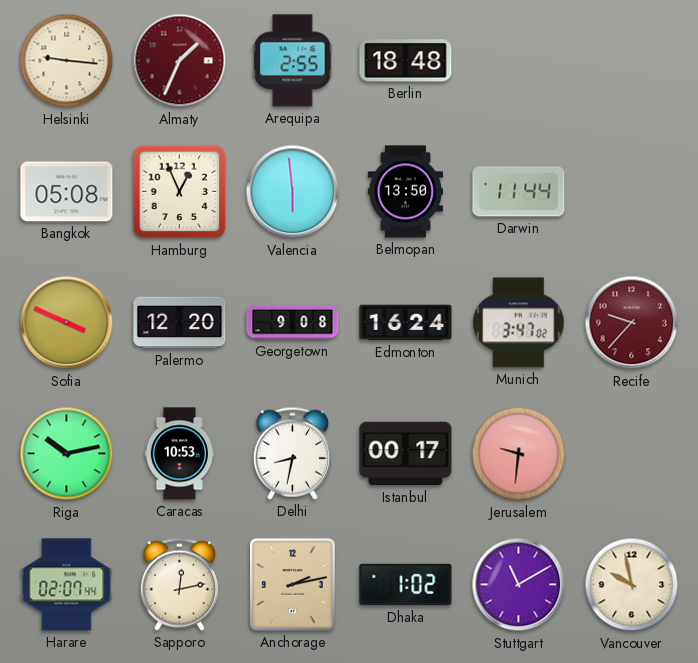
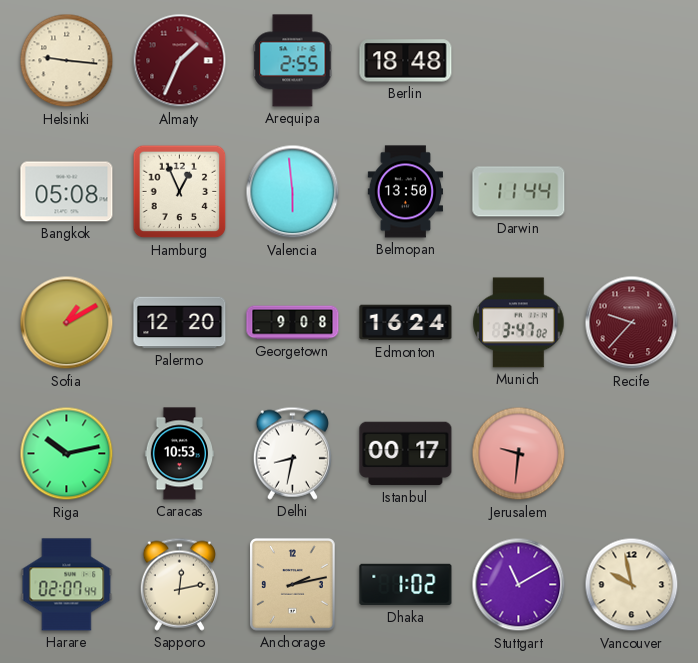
Sofia: 3:49 -> 1:10
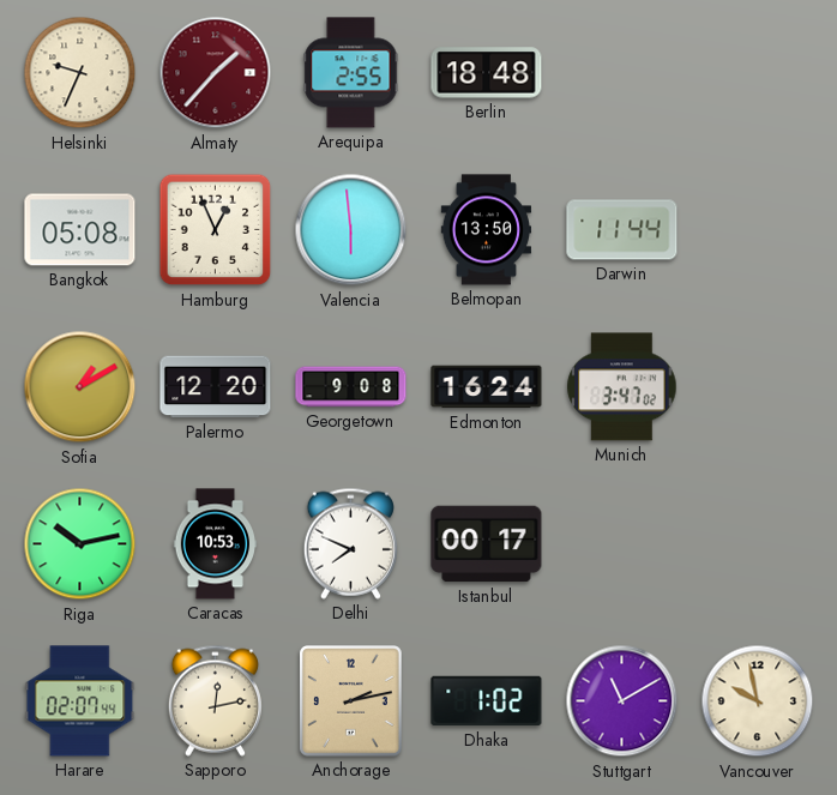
Helsinki: 9:16 -> 9:34
Almaty: 1:34 -> 1:37
Recife: 9:37 -> none
Delhi: 8:32 -> 7:49
Jerusalem: 9:31 -> none
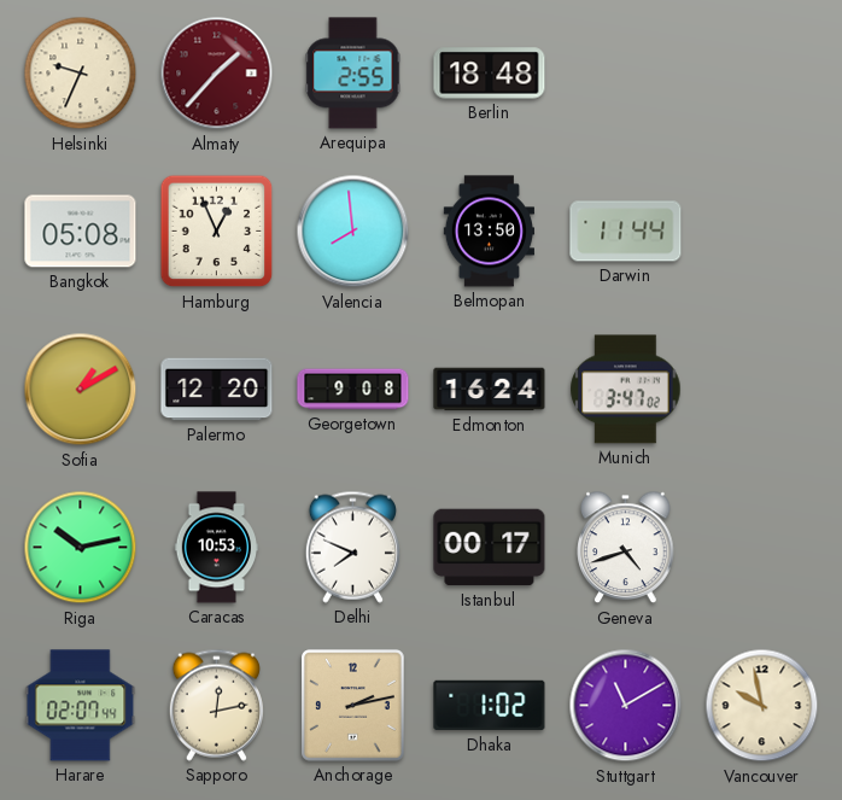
Valencia: 5:59 -> 7:59
Geneva: none -> 4:42
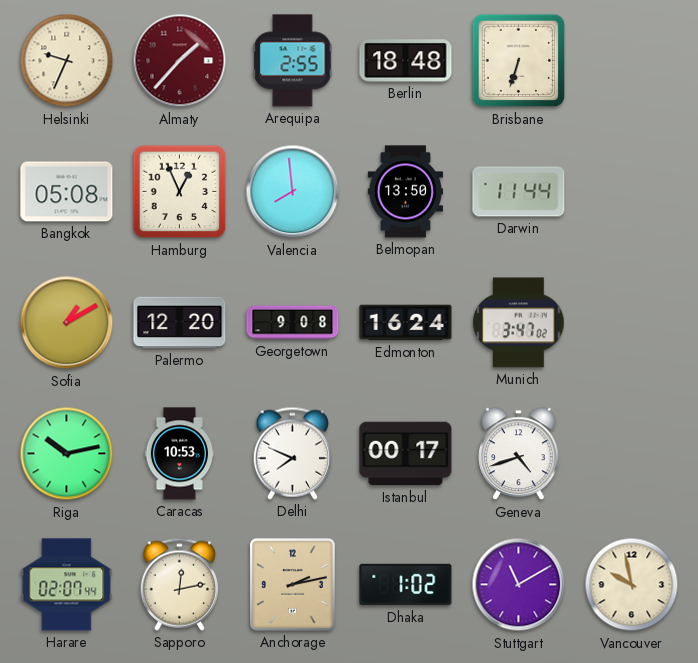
Brisbane: none -> 6:33
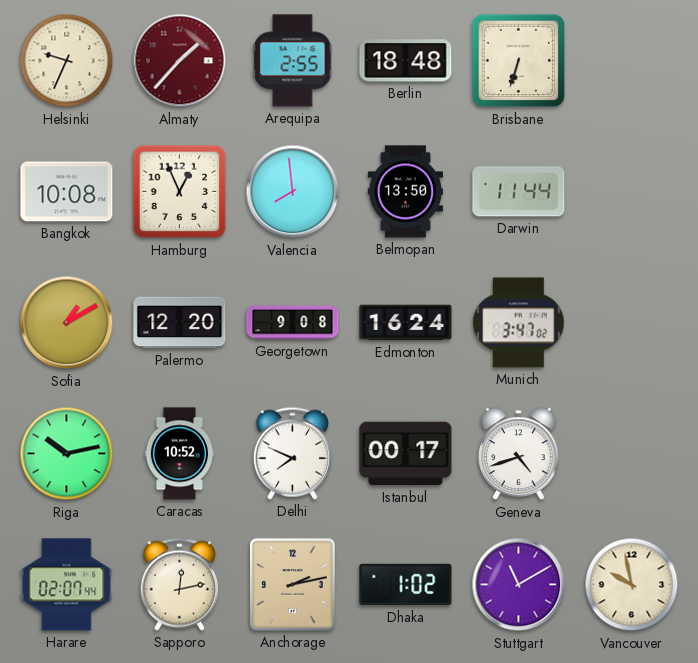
Bangkok: 05:08 -> 10:08
Caracas: 10:53 -> 10:52
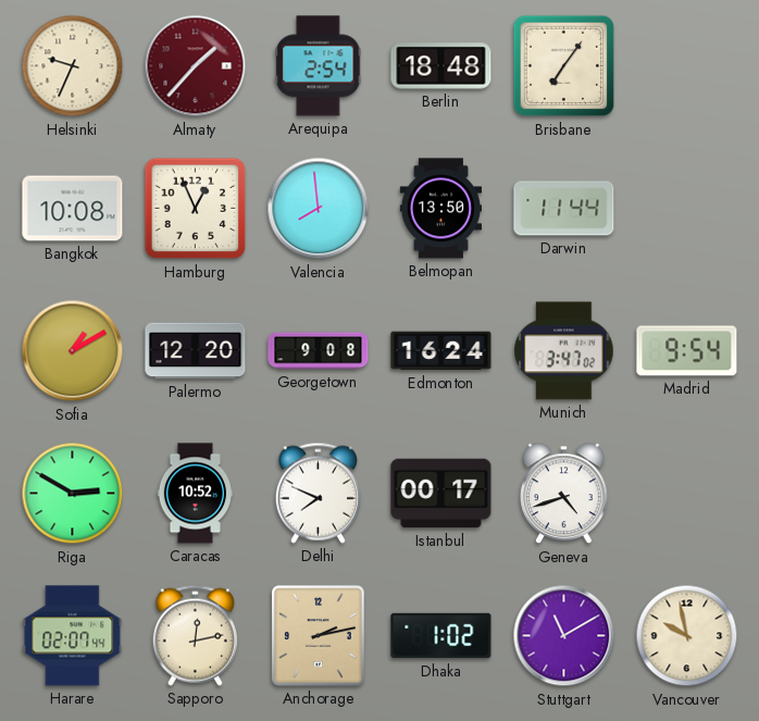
Arequipa: 2:55 -> 2:54
Brisbane: 6:33 -> 7:06
Madrid: none -> 9:54
Riga: 10:13 -> 2:50
